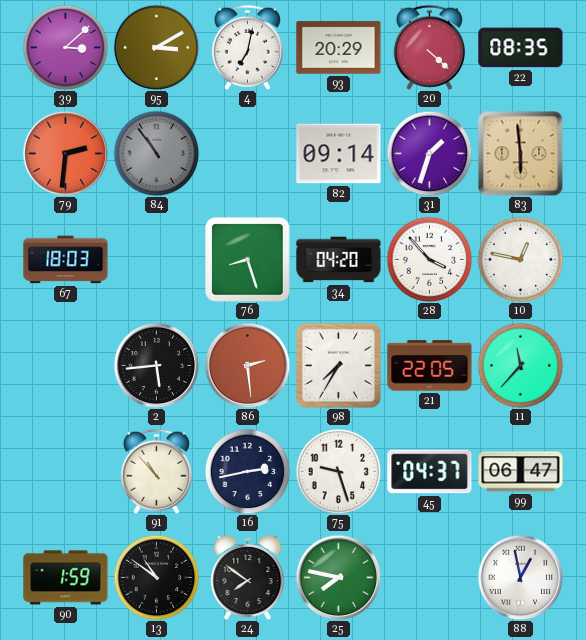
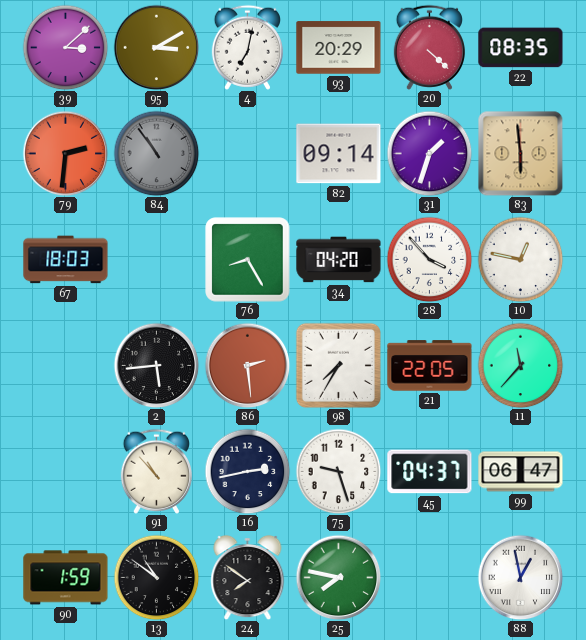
76: 8:27 -> 8:25
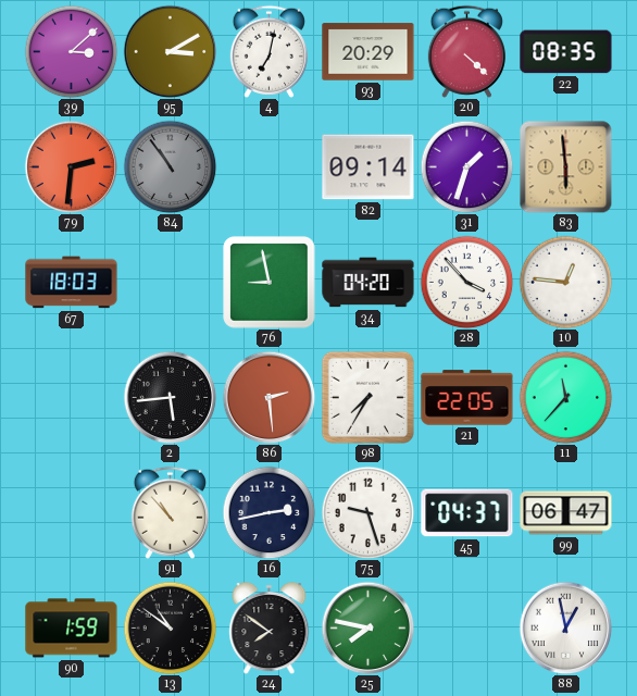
76: 8:25 -> 8:58
10: 12:47 -> 12:46
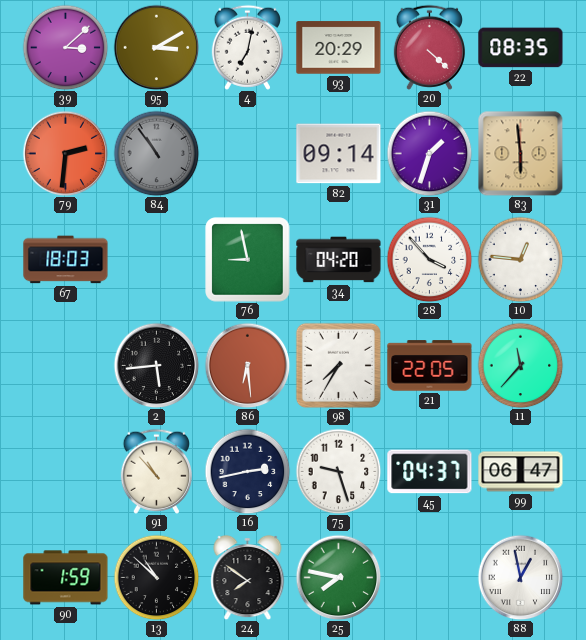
86: 2:29 -> 6:29
13: 10:51 -> 10:52
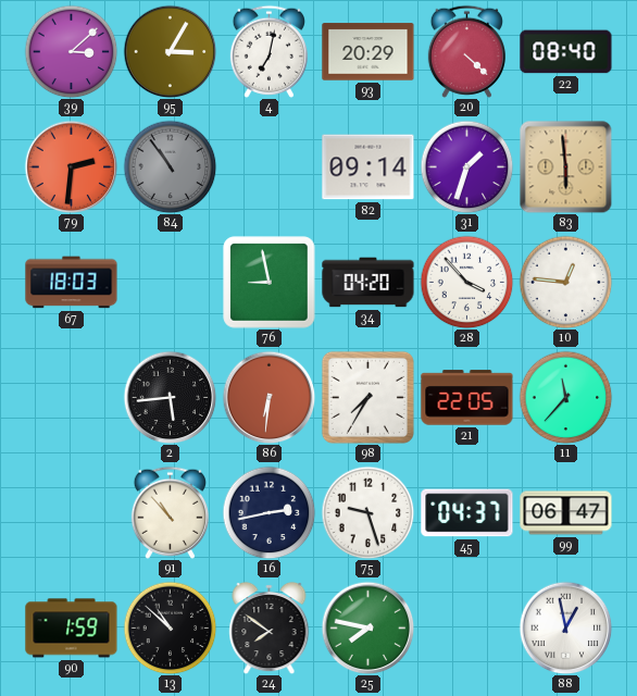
95: 3:10 -> 3:05
22: 08:35 -> 08:40
86: 6:29 -> 6:31
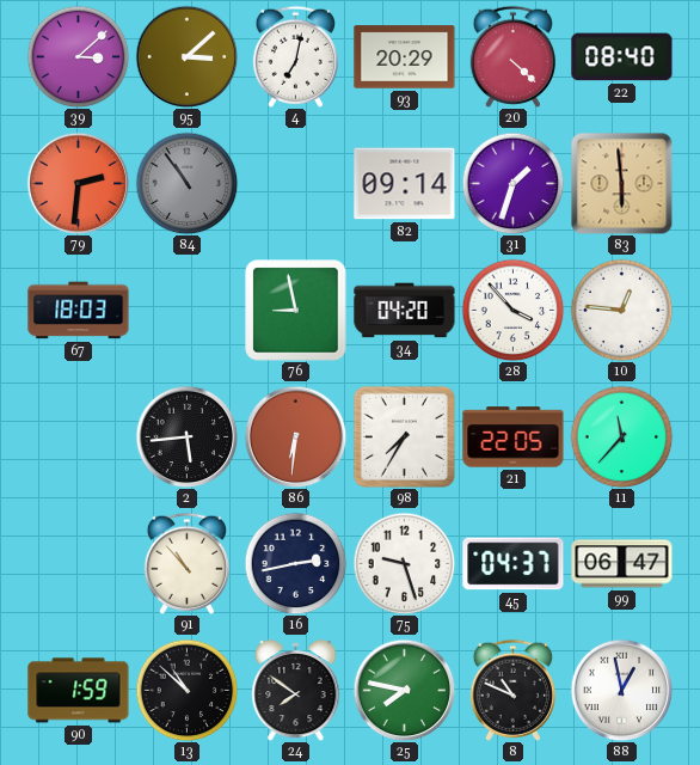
95: 3:05 -> 3:08
8: none -> 10:49
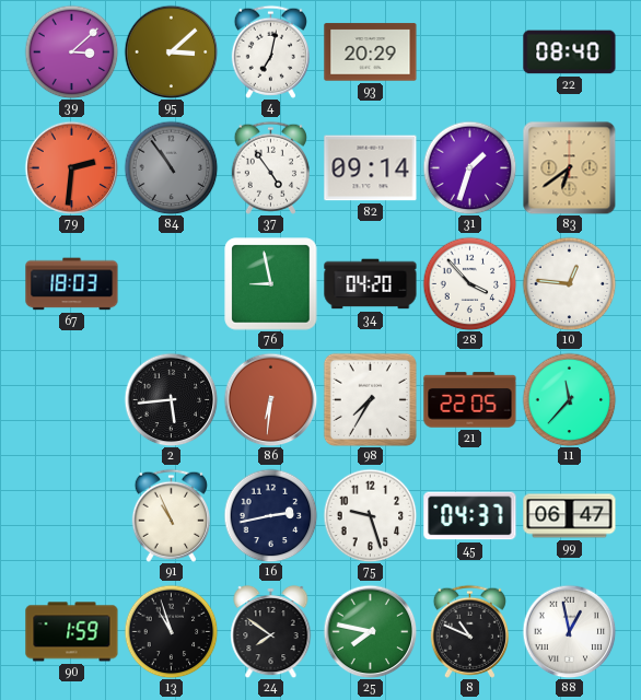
20: 4:22 -> none
37: none -> 4:54
83: 5:59 -> 6:39
91: 10:53 -> 10:56
13: 10:52 -> 10:57
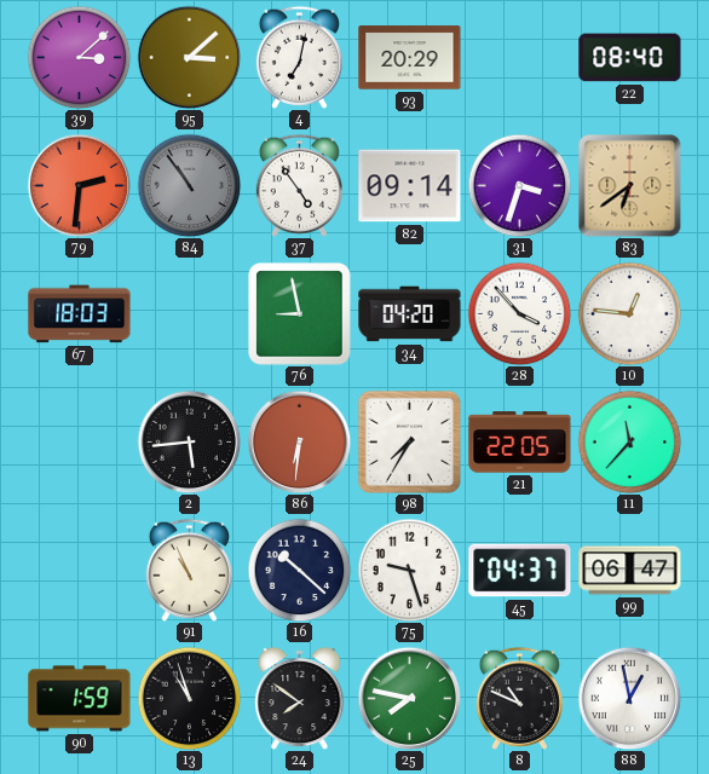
31: 1:33 -> 3:33
16: 2:43 -> 10:22
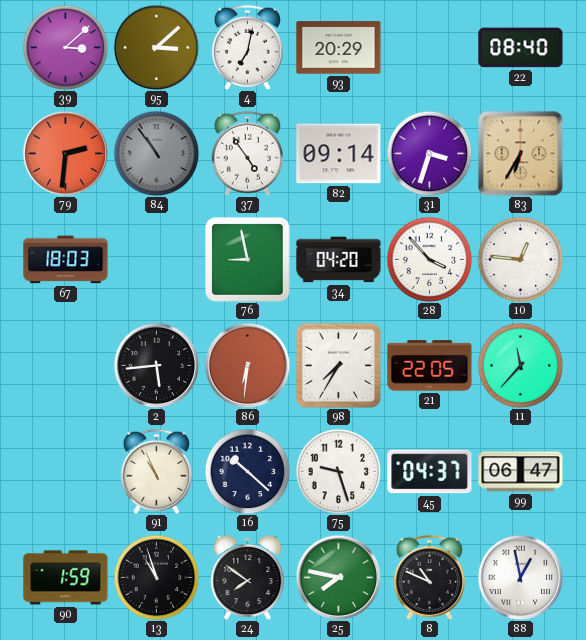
83: 6:39 -> 6:35
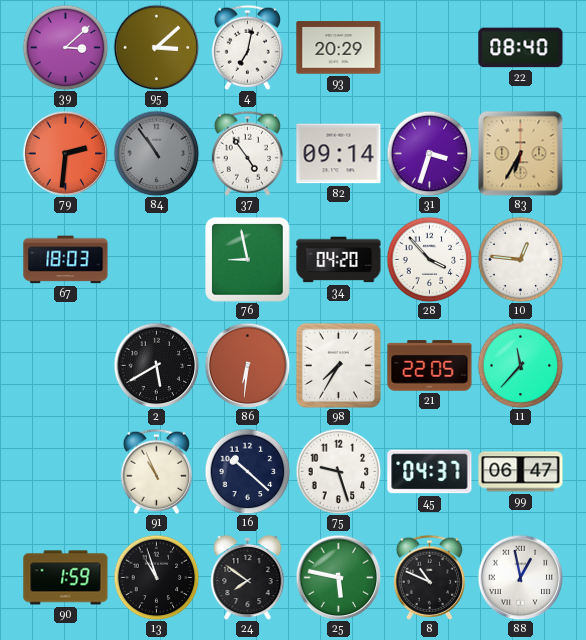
2: 5:44 -> 5:40
25: 7:47 -> 5:47
